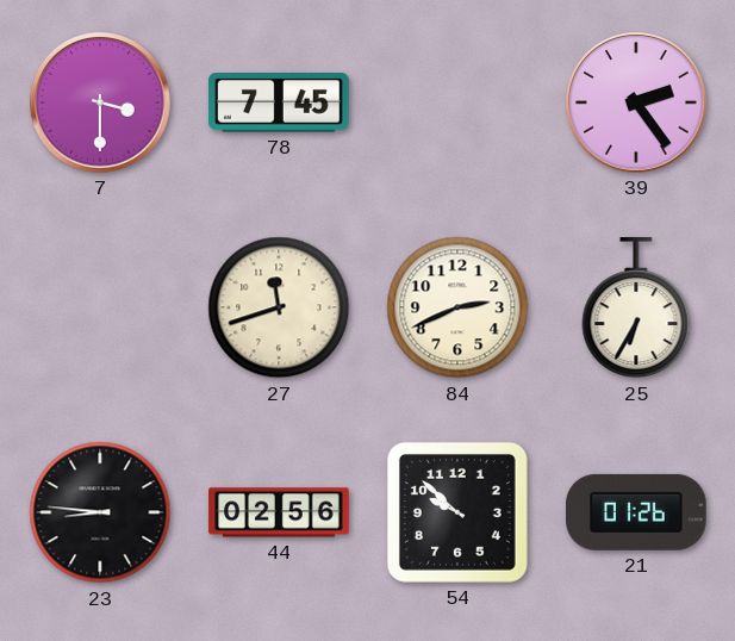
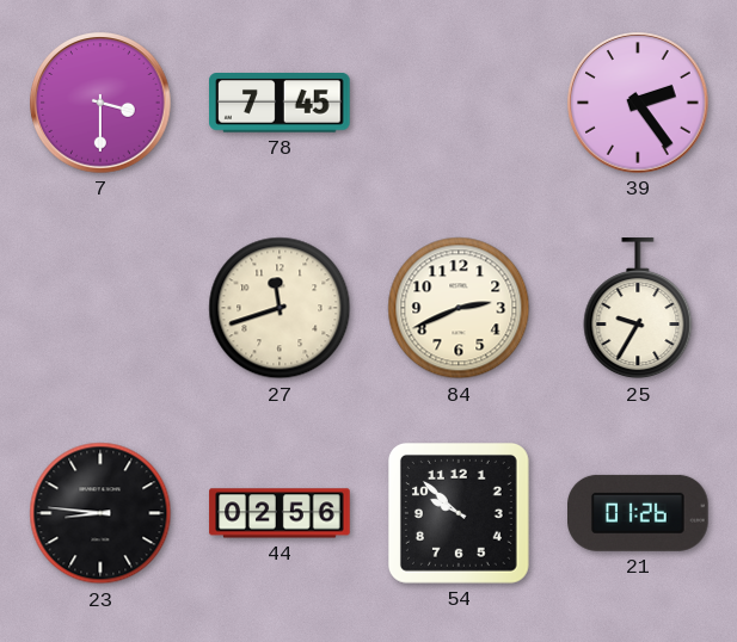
25: 6:35 -> 9:35
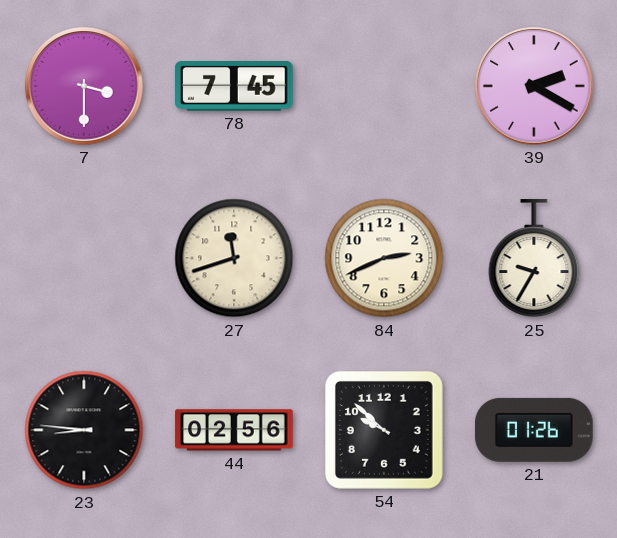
39: 2:24 -> 2:20
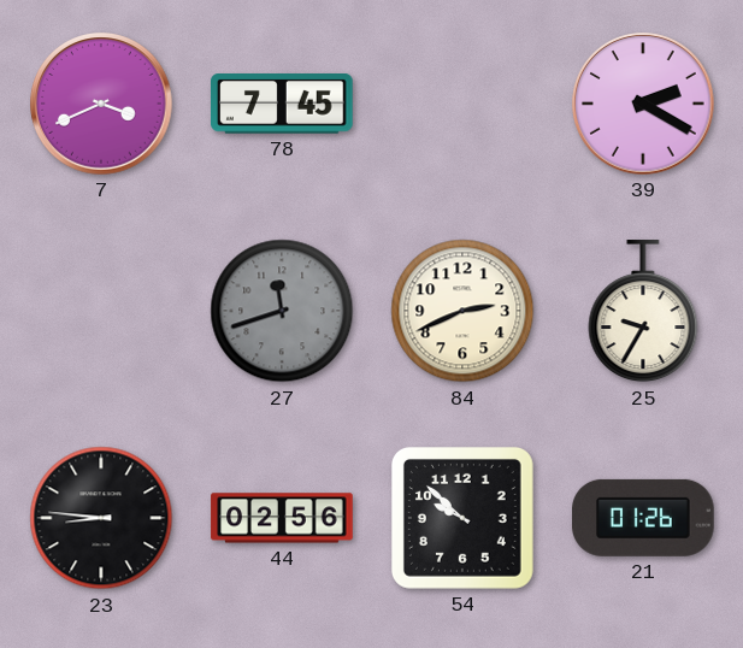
7: 3:30 -> 3:41
27 dial: cream -> grey
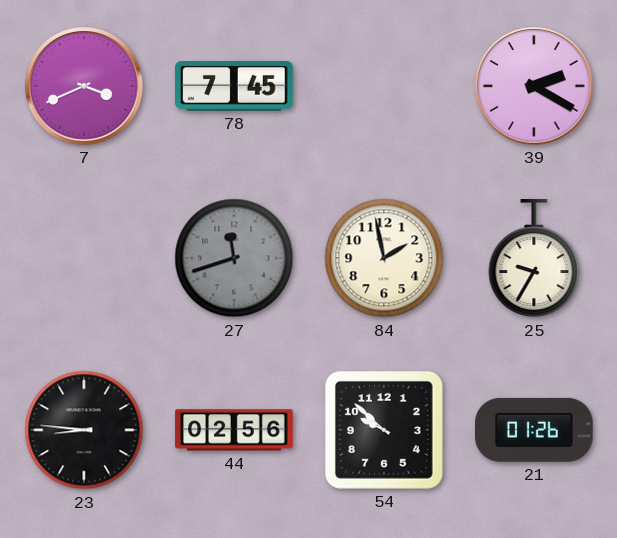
84: 2:41 -> 1:58
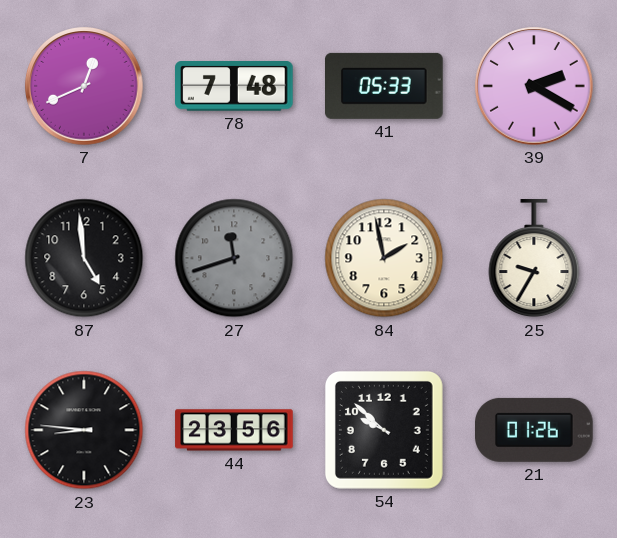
7: 3:41 -> 12:41
78: 7:45 -> 7:48
41: none -> 05:33
87: none -> 4:59
44: 02:56 -> 23:56
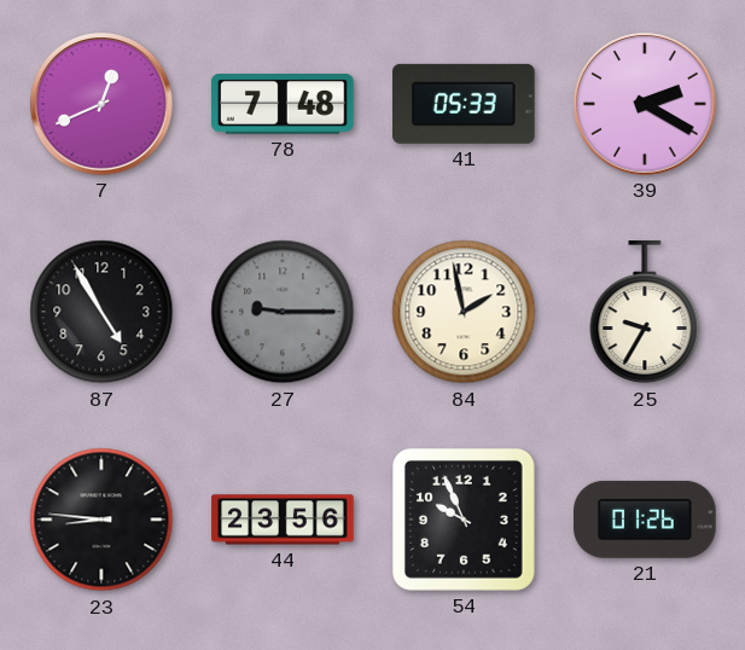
87: 4:59 -> 4:55
27: 11:42 -> 9:15
54: 9:52 -> 9:56
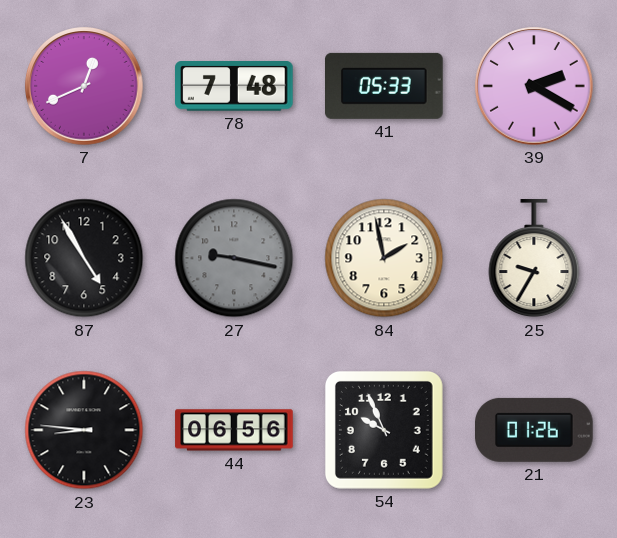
27: 9:15 -> 9:17
44: 23:56 -> 06:56
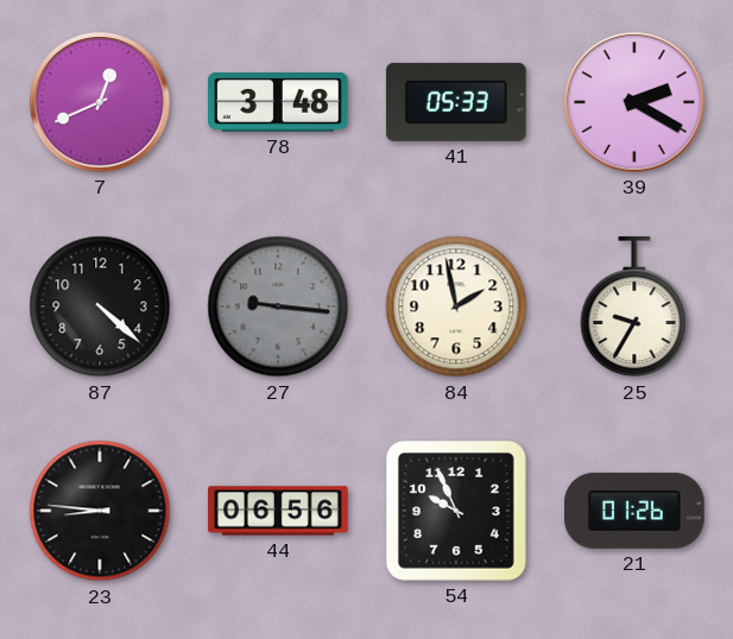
78: 7:48 -> 3:48
87: 4:55 -> 4:22
27: 9:17 -> 9:16
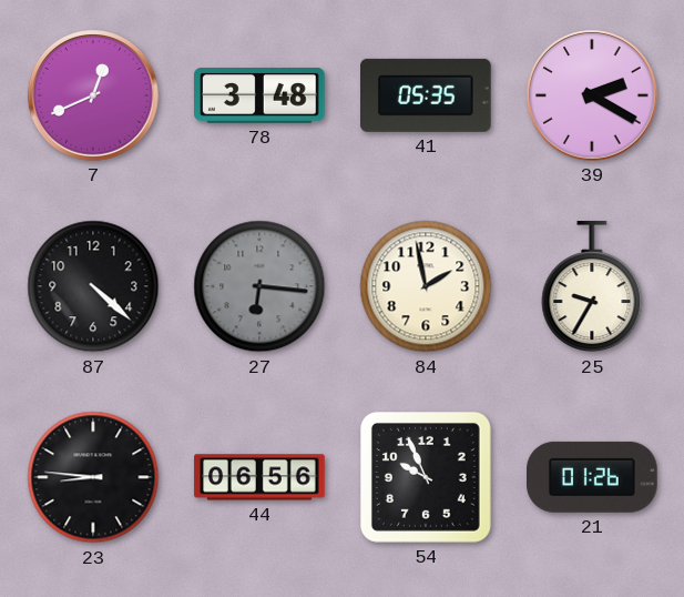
41: 05:33 -> 05:35
27: 9:16 -> 6:16
